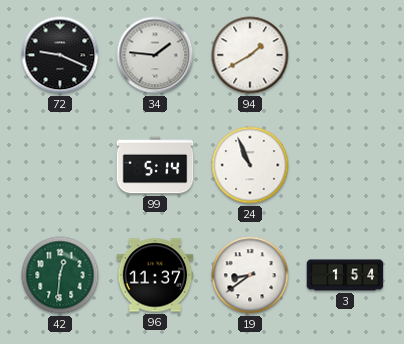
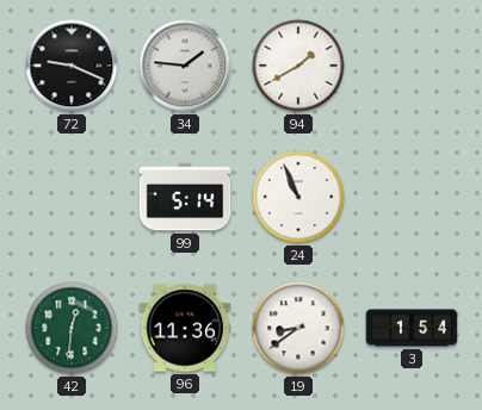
96: 11:37 -> 11:36
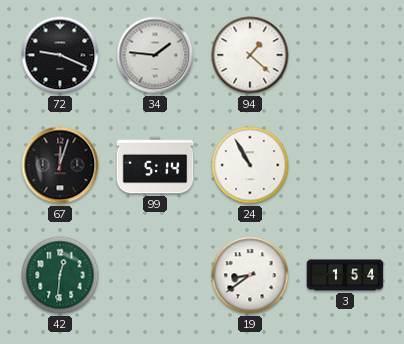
94: 1:40 -> 1:22
67: none -> 12:03
24: 10:56 -> 10:55
96: 11:36 -> none
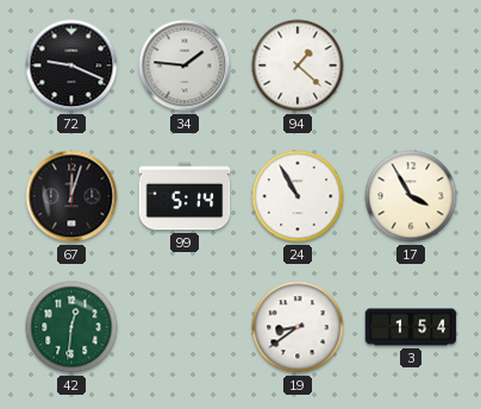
17: none -> 3:55
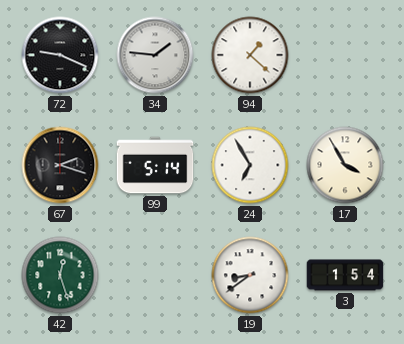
67: 12:03 -> 2:18
24: 10:55 -> 6:55
42: 12:31 -> 12:27
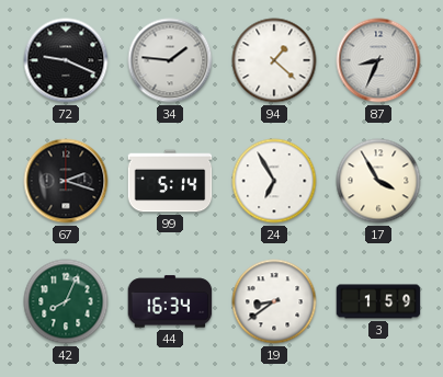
87: none -> 8:34
42: 12:27 -> 8:04
44: none -> 16:34
3: 1:54 -> 1:59
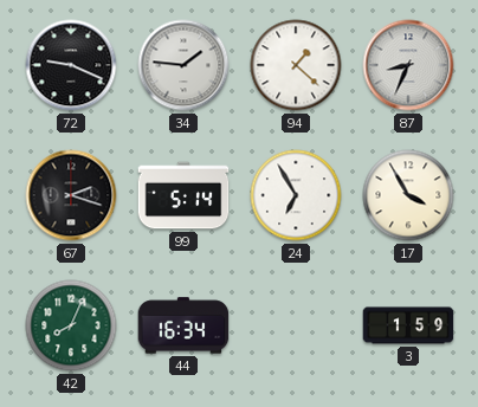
19: 8:39 -> none
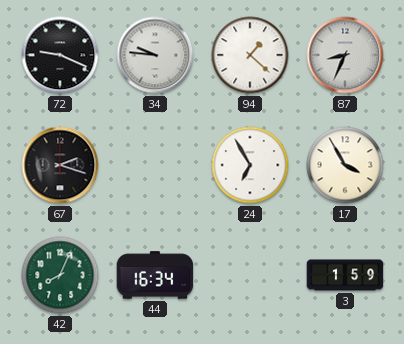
34: 1:46 -> 9:46
99: 5:14 -> none
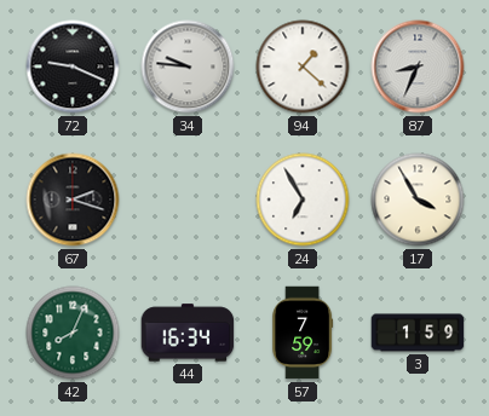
57: none -> 7:59
